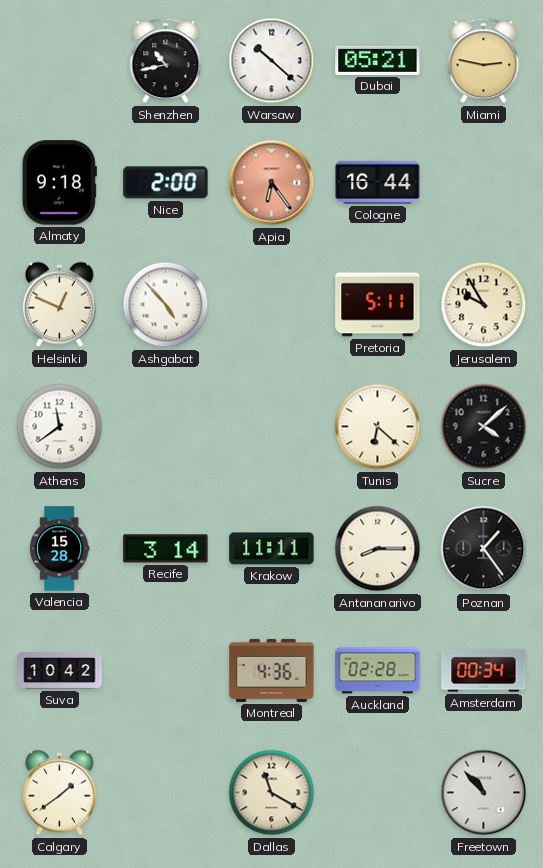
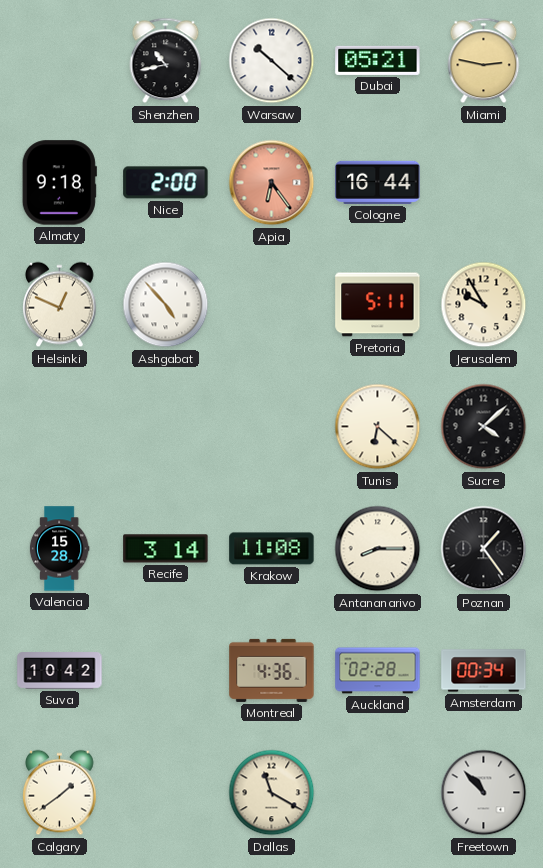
Athens: 11:39 -> none
Krakow: 11:11 -> 11:08
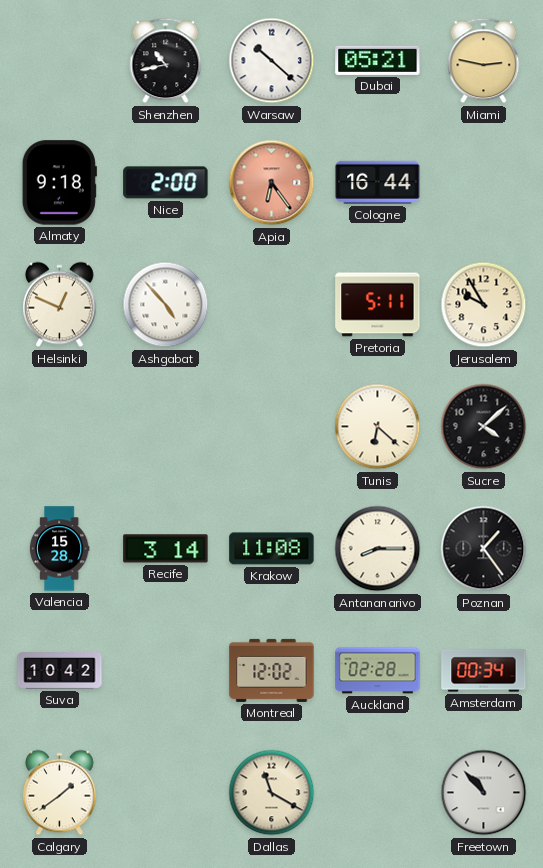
Montreal: 4:36 -> 12:02
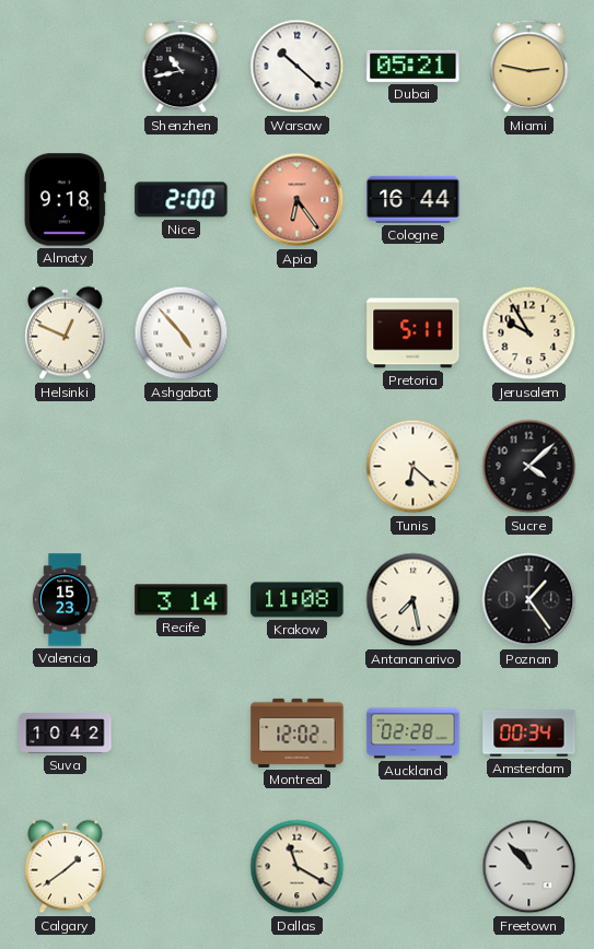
Valencia: 15:28 -> 15:23
Antananarivo: 8:15 -> 7:28
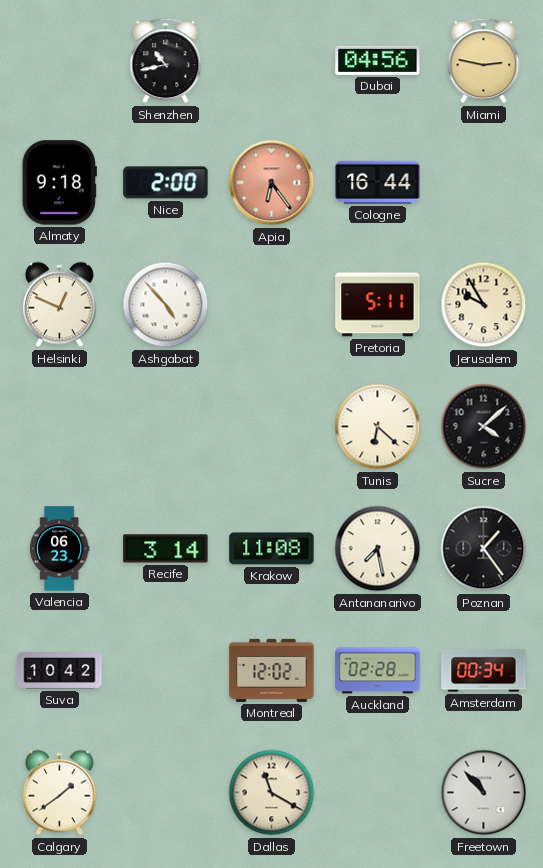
Warsaw: 10:22 -> none
Dubai: 05:21 -> 04:56
Valencia: 15:23 -> 06:23
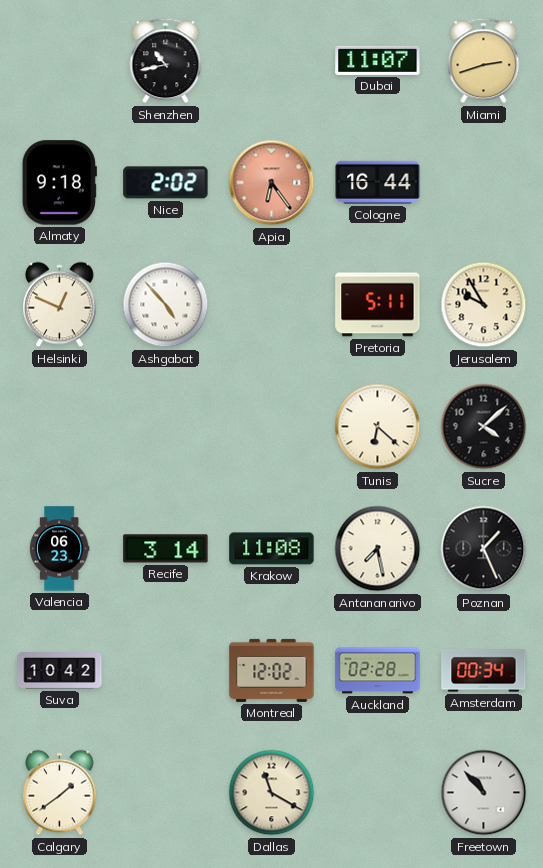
Dubai: 04:56 -> 11:07
Miami: 2:47 -> 2:42
Nice: 2:00 -> 2:02
Poznan: 1:24 -> 1:26
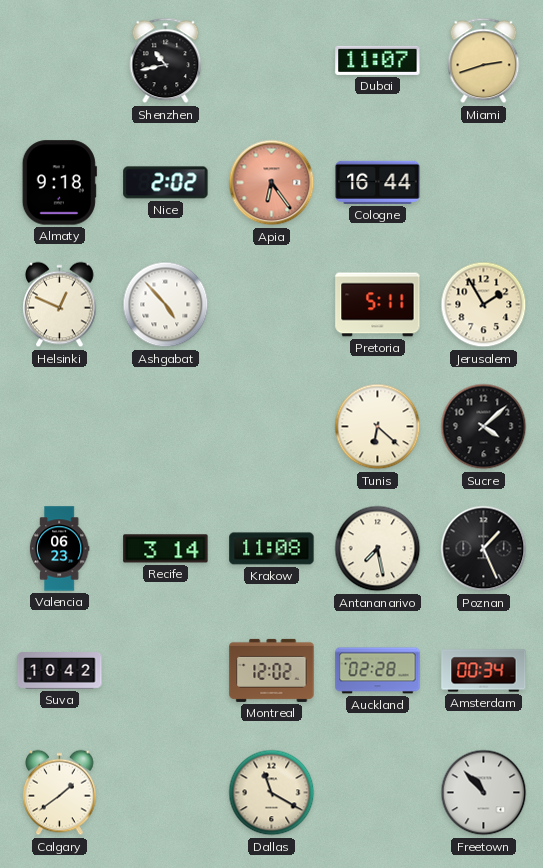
Jerusalem: 9:55 -> 1:55
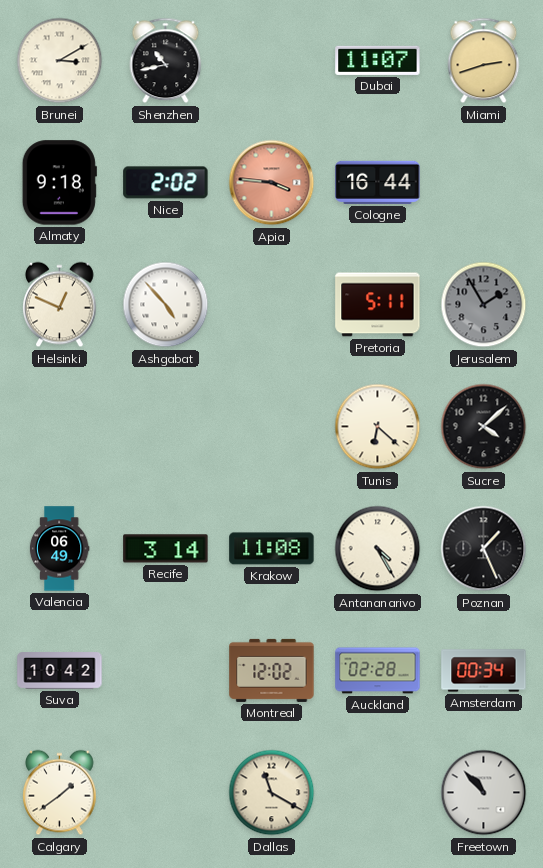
Brunei: none -> 3:10
Apia: 6:24 -> 3:46
Jerusalem dial: cream -> grey
Valencia: 06:23 -> 06:49
Antananarivo: 7:28 -> 4:25
